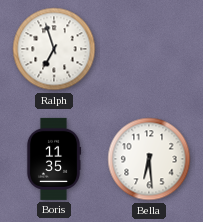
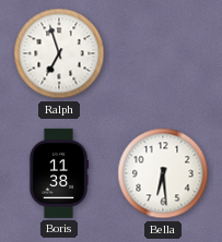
Boris: 11:35 -> 11:38
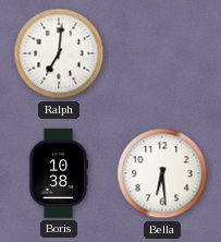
Ralph: 6:57 -> 7:01
Boris: 11:38 -> 10:38
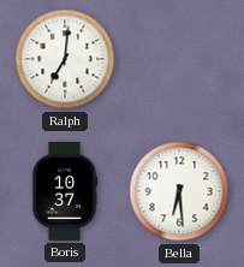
Boris: 10:38 -> 10:37
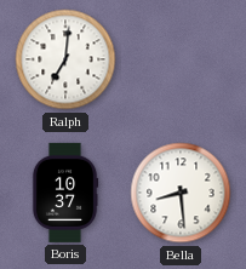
Bella: 6:29 -> 8:29
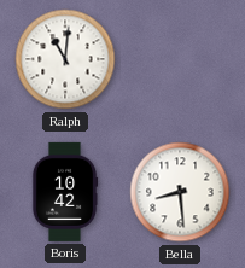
Ralph: 7:01 -> 11:01
Boris: 10:37 -> 10:42
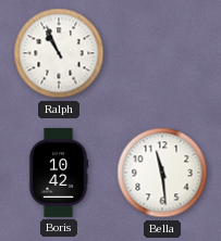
Ralph: 11:01 -> 10:56
Bella: 8:29 -> 11:29
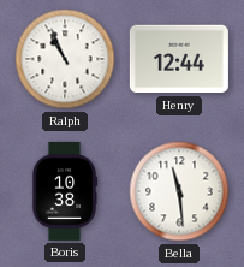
Henry: none -> 12:44
Boris: 10:42 -> 10:38
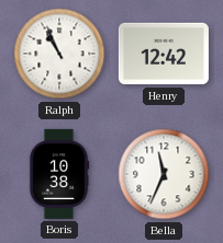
Henry: 12:44 -> 12:42
Bella: 11:29 -> 11:34
